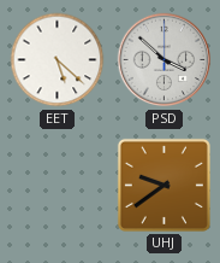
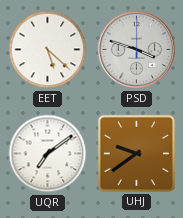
PSD: 3:52 -> 3:48
UQR: none -> 7:09
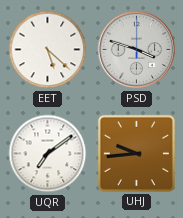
UHJ: 9:39 -> 9:44
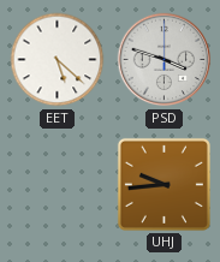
UQR: 7:09 -> none
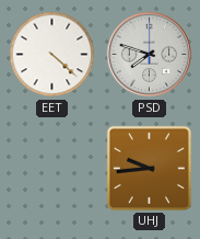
EET: 5:22 -> 4:22
PSD: 3:48 -> 7:48
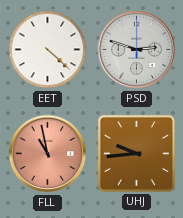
PSD: 7:48 -> 2:48
FLL: none -> 10:58
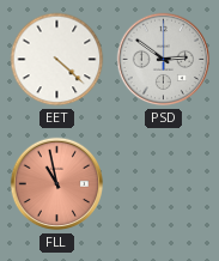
PSD: 2:48 -> 2:51
UHJ: 9:44 -> none
